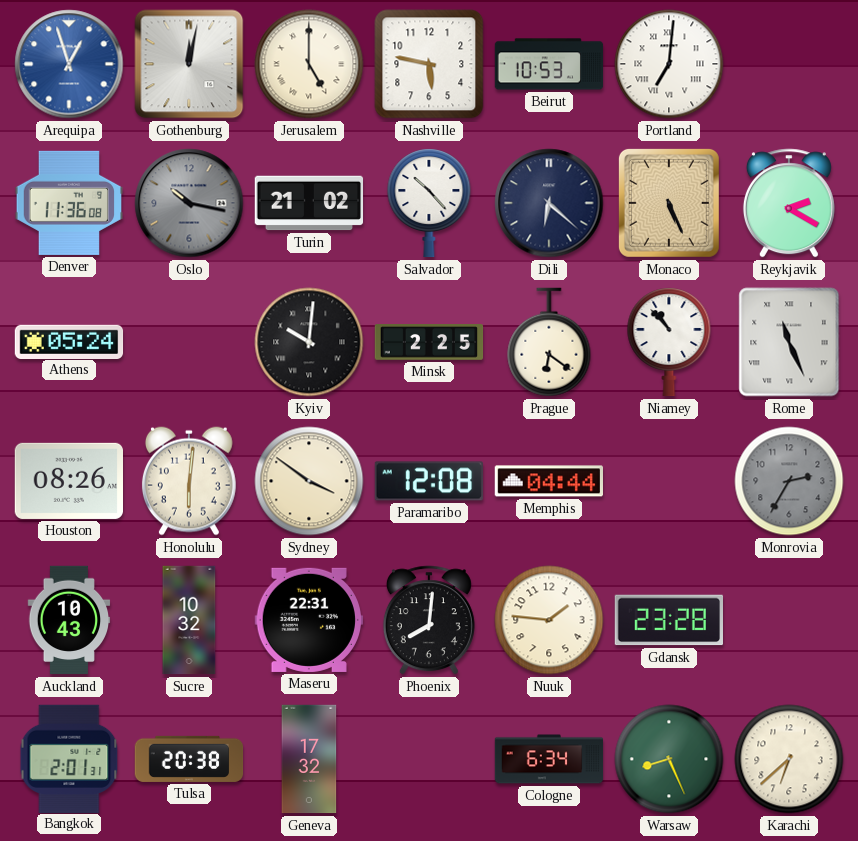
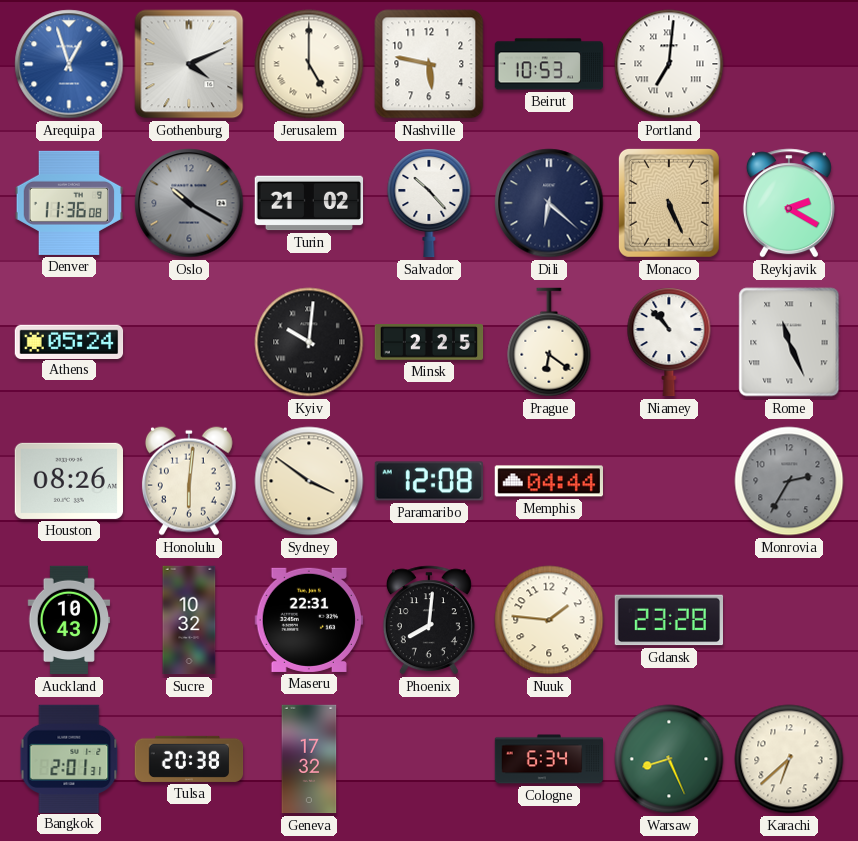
Gothenburg: 12:02 -> 4:11
Oslo: 10:17 -> 10:20
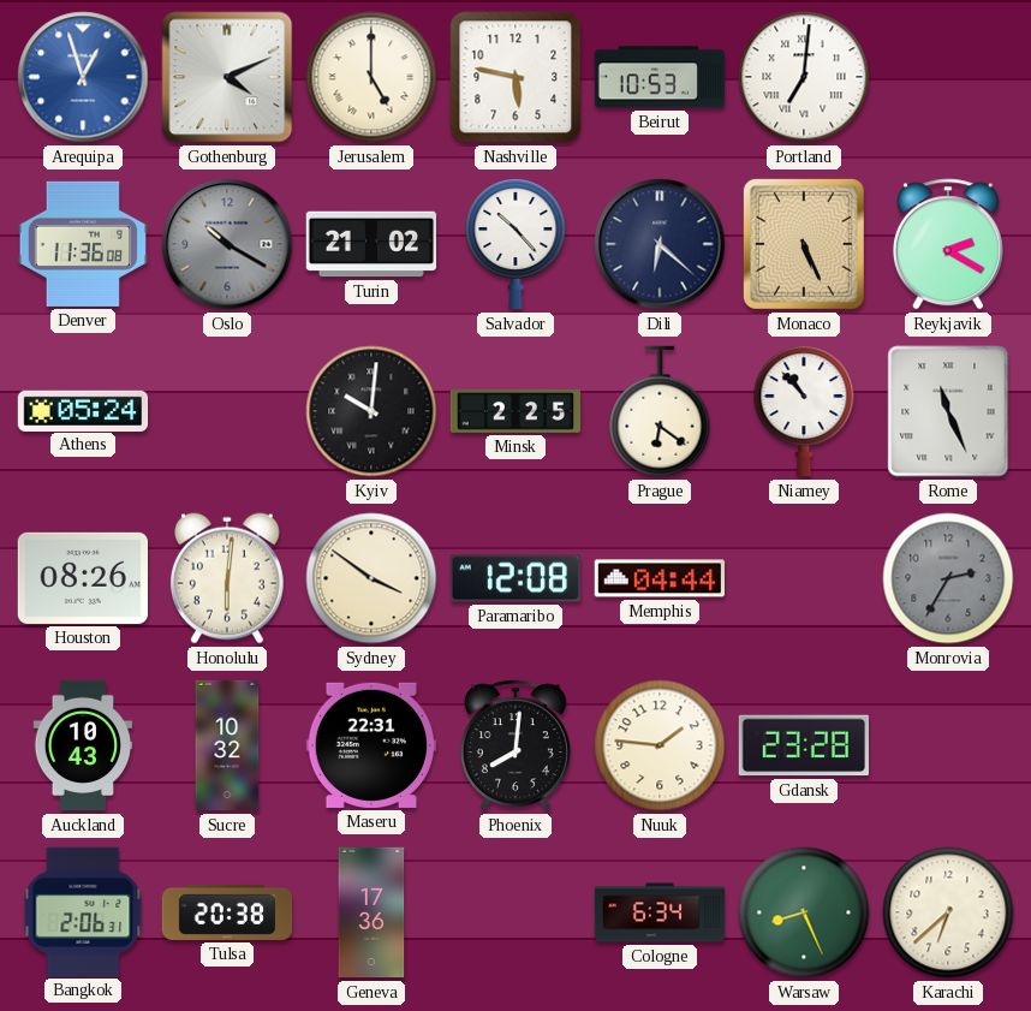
Bangkok: 2:01 -> 2:06
Geneva: 17:32 -> 17:36
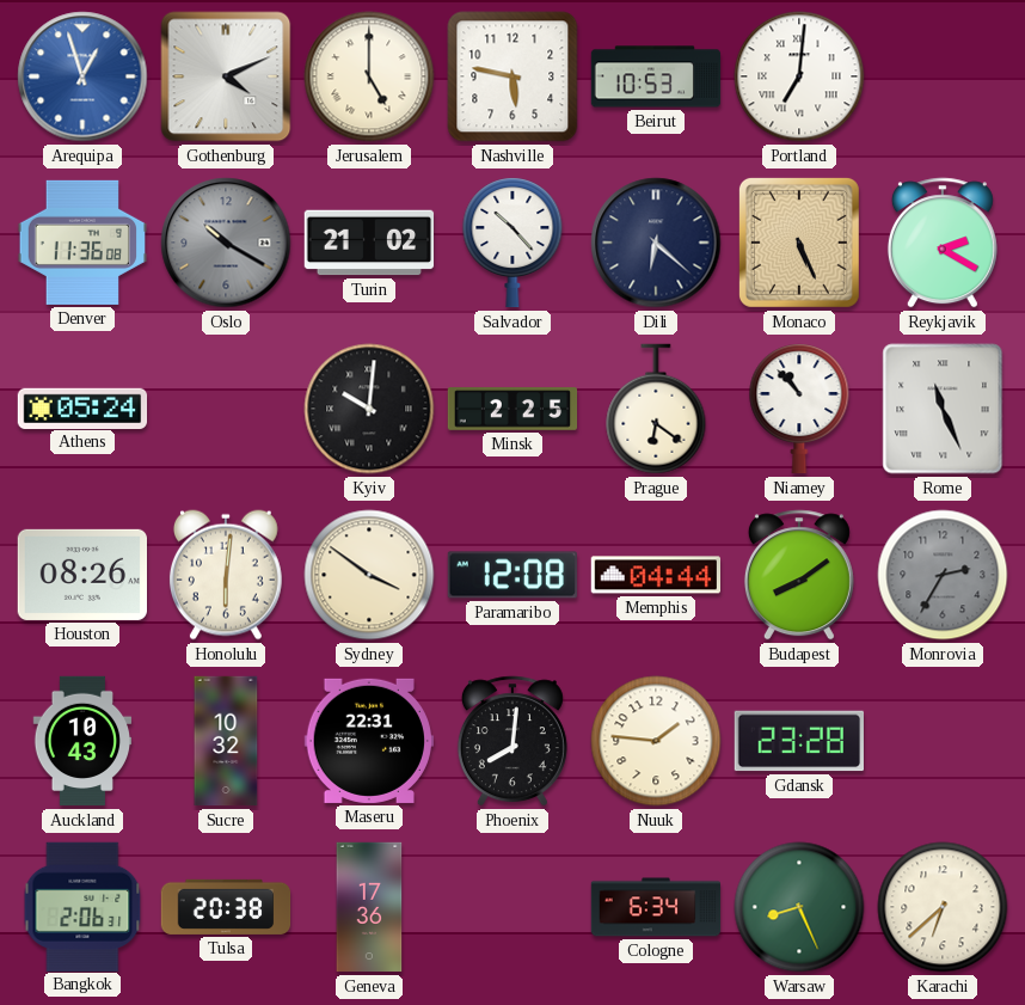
Budapest: none -> 8:09
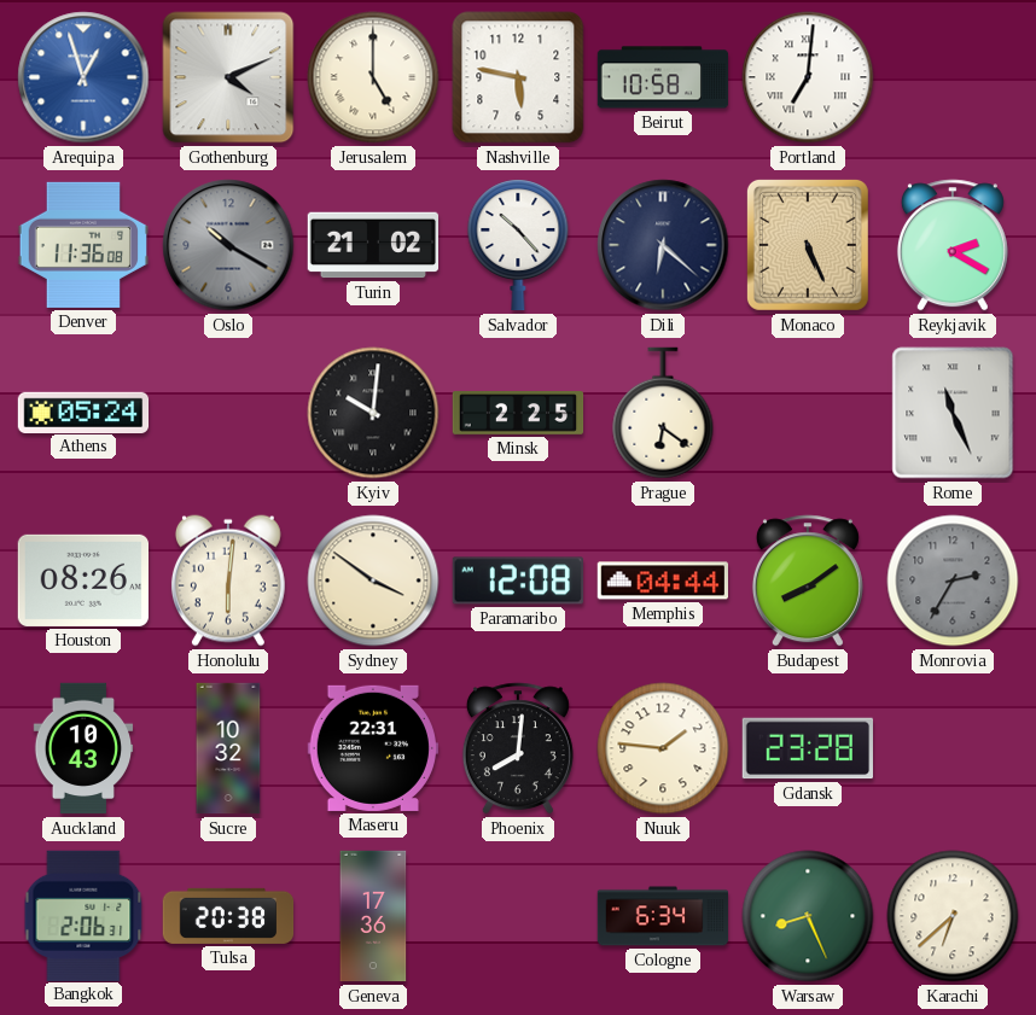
Beirut: 10:53 -> 10:58
Niamey: 10:53 -> none
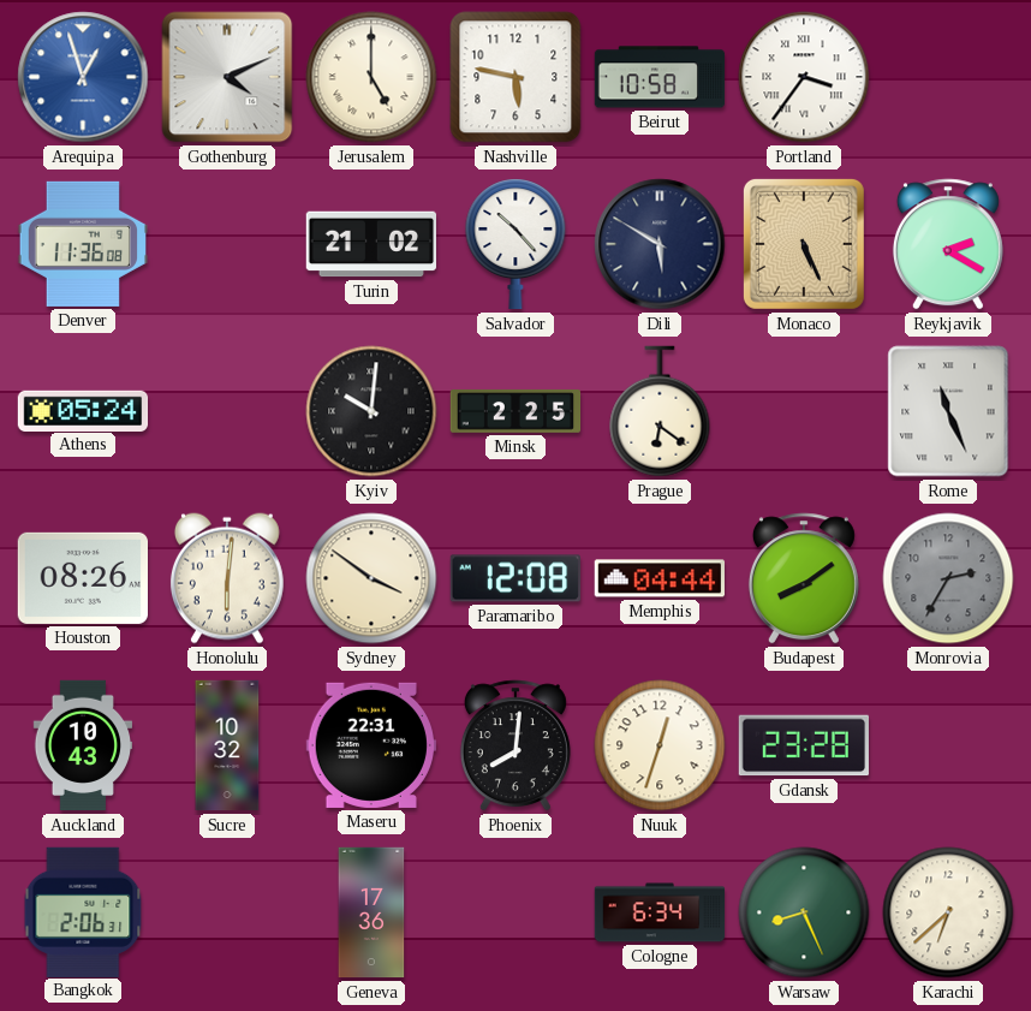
Portland: 7:01 -> 3:36
Oslo: 10:20 -> none
Dili: 6:22 -> 5:50
Nuuk: 1:46 -> 12:33
Tulsa: 20:38 -> none
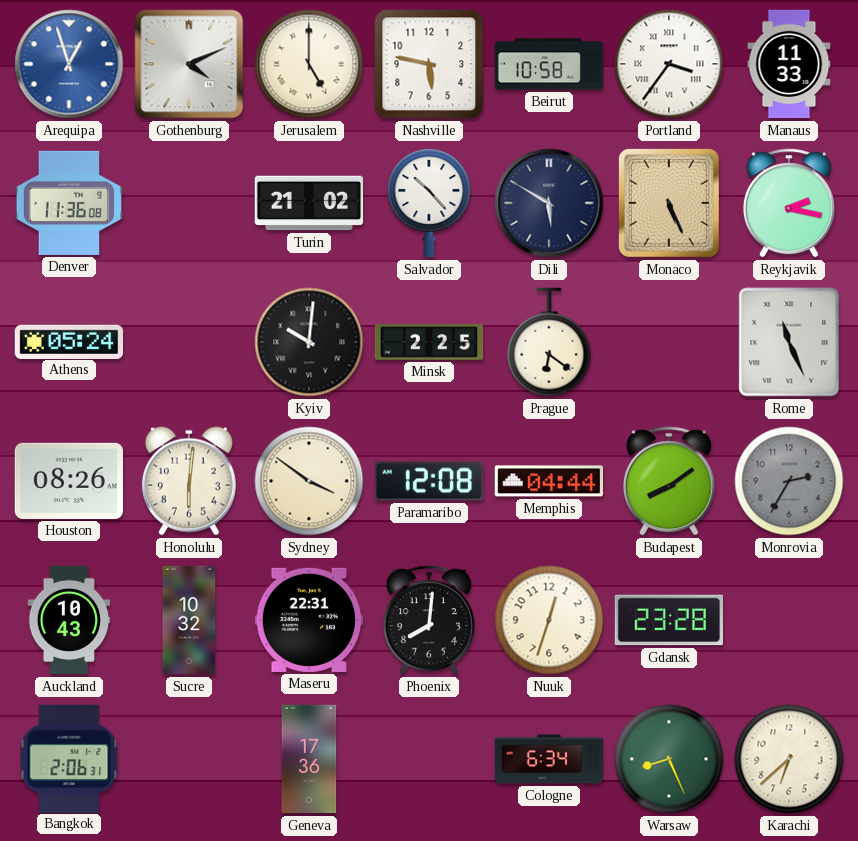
Manaus: none -> 11:33
Reykjavik: 2:20 -> 2:17
